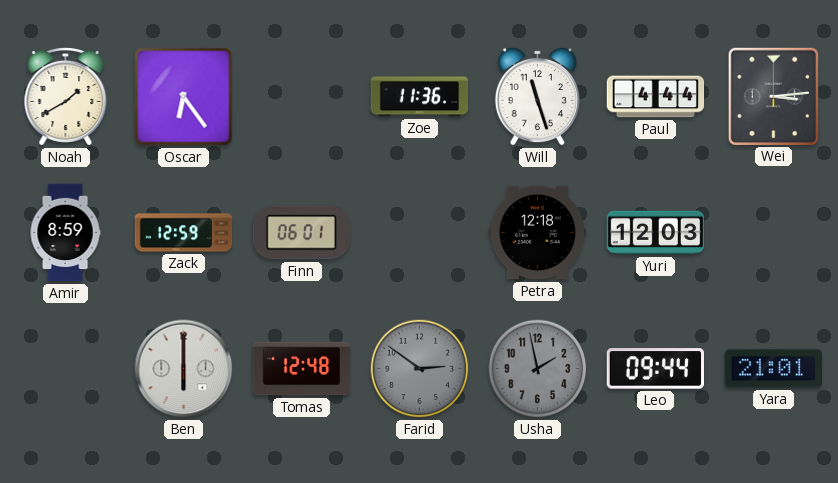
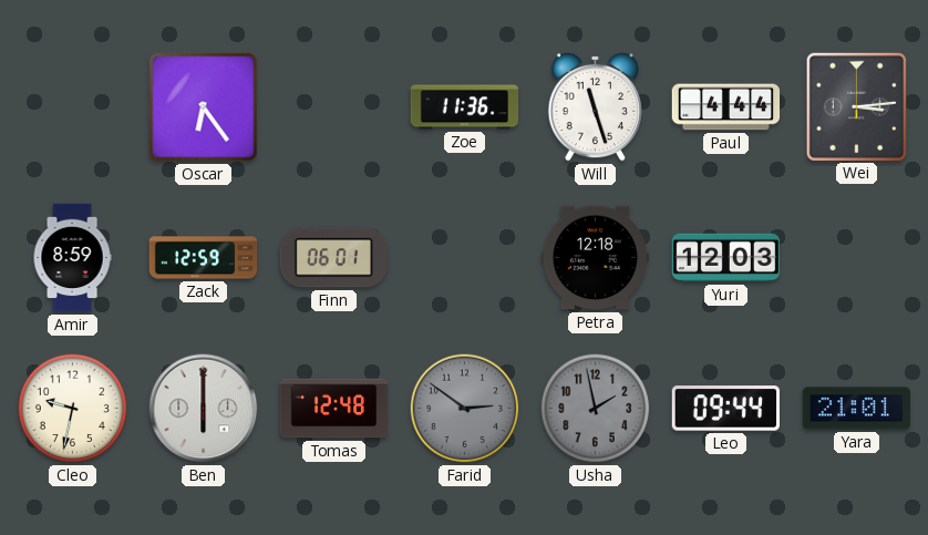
Noah: 1:40 -> none
Cleo: none -> 9:32
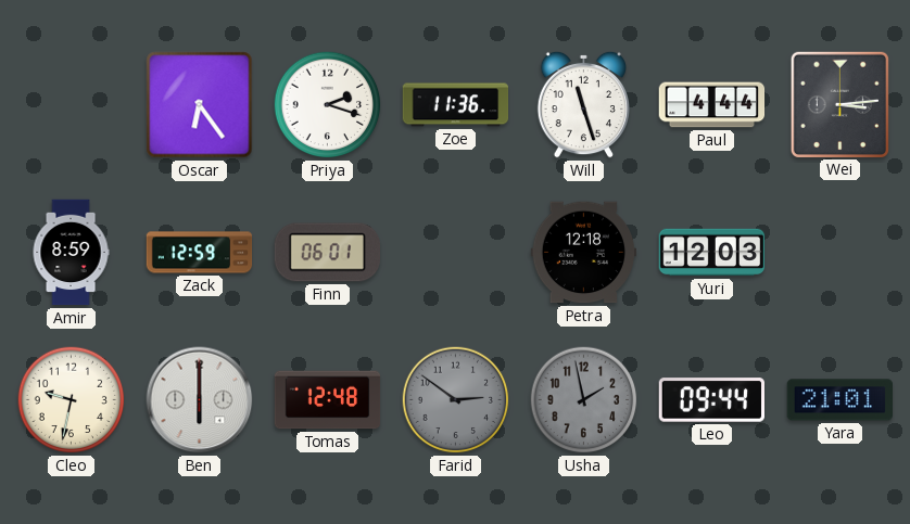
Priya: none -> 2:18
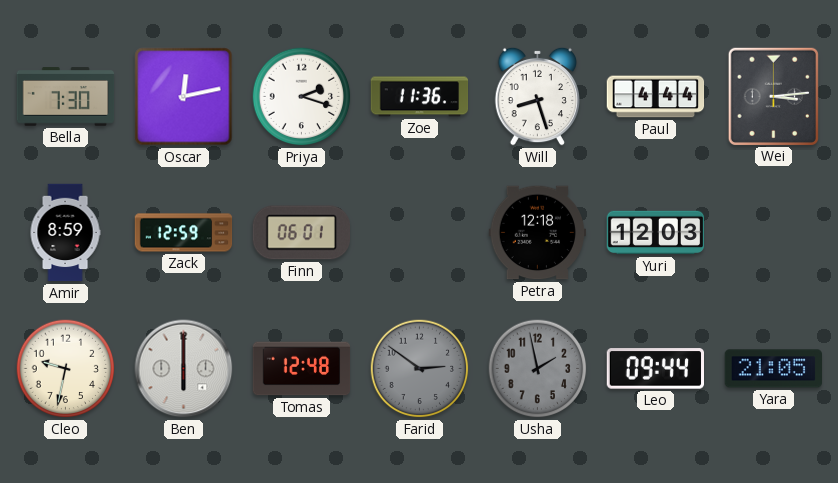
Bella: none -> 7:30
Oscar: 6:24 -> 12:13
Will: 11:27 -> 8:27
Yara: 21:01 -> 21:05
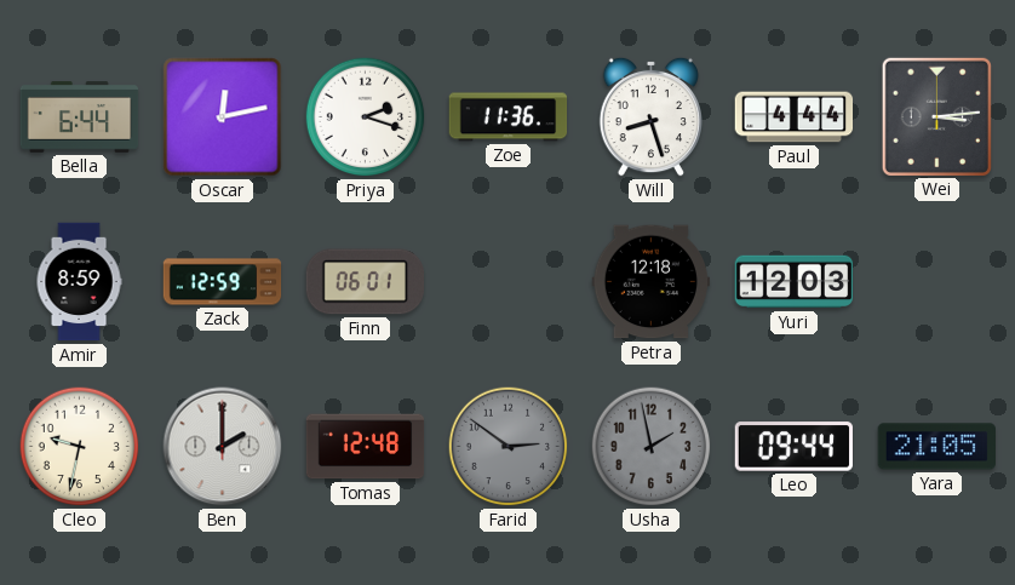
Bella: 7:30 -> 6:44
Ben: 6:00 -> 2:00
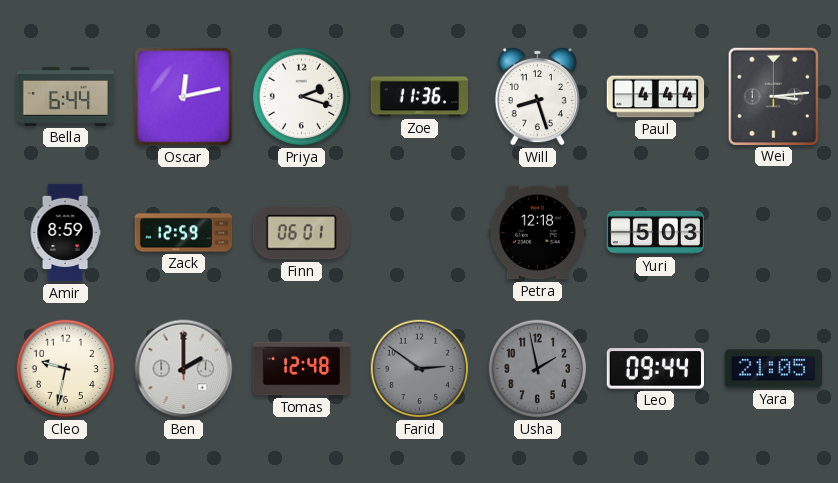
Yuri: 12:03 -> 5:03
